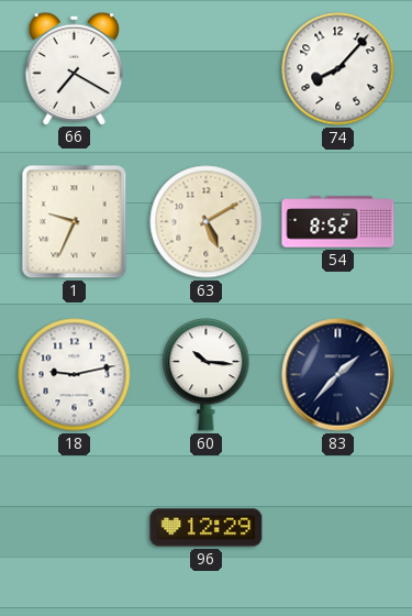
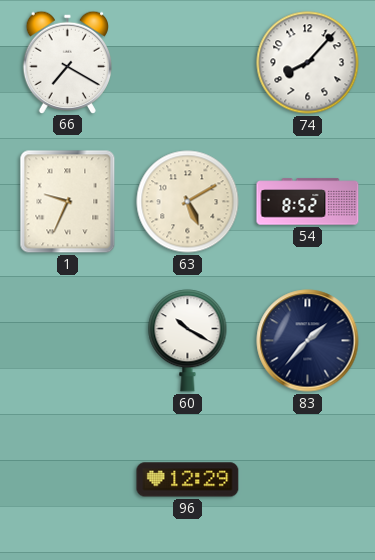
18: 9:13 -> none
60: 10:16 -> 10:20
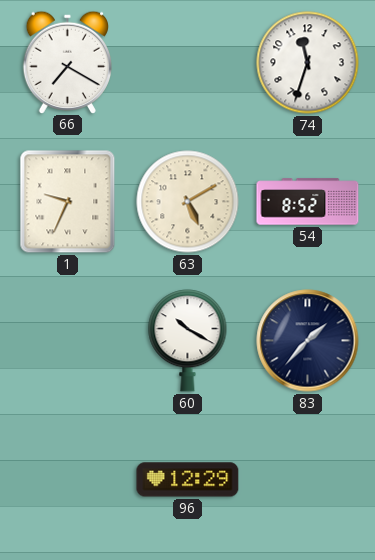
74: 8:07 -> 11:33
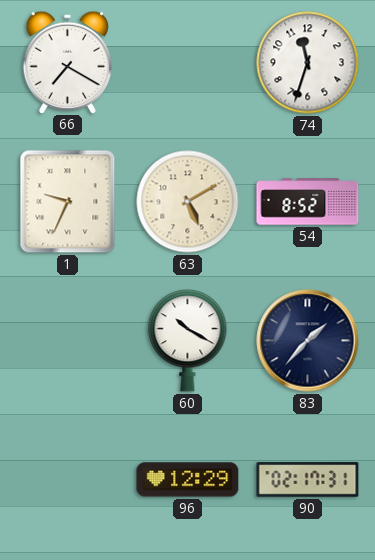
90: none -> 02:17
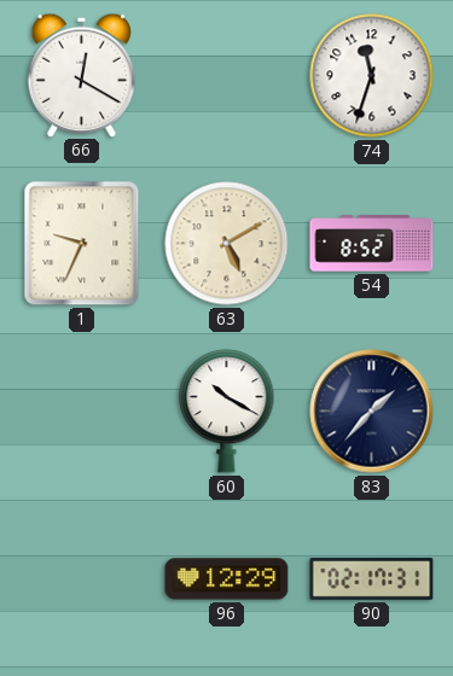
66: 7:20 -> 12:20
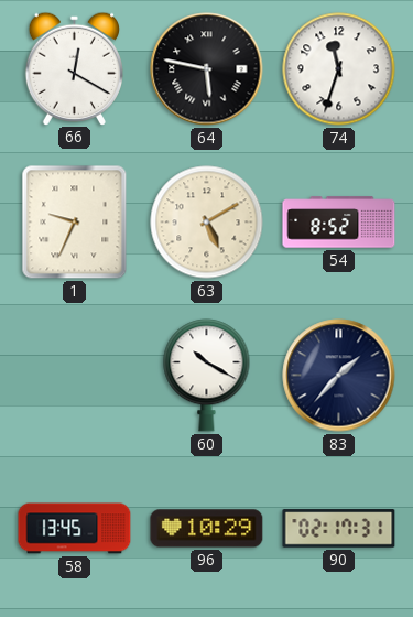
64: none -> 5:47
58: none -> 13:45
96: 12:29 -> 10:29
